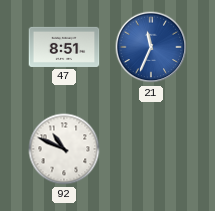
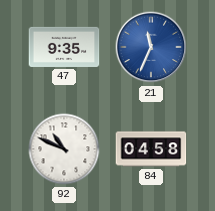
47: 8:51 -> 9:35
84: none -> 04:58
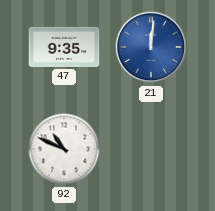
21: 11:34 -> 12:01
84: 04:58 -> none
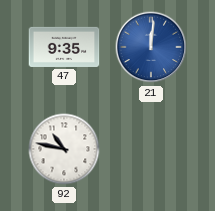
92: 10:49 -> 10:47
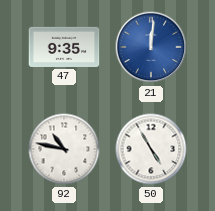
50: none -> 4:55
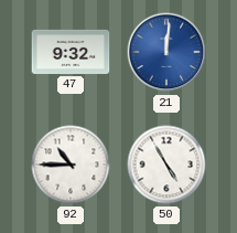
47: 9:35 -> 9:32
92: 10:47 -> 10:45
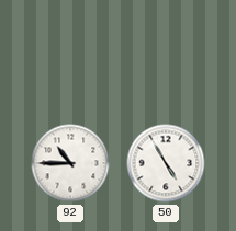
47: 9:32 -> none
21: 12:01 -> none
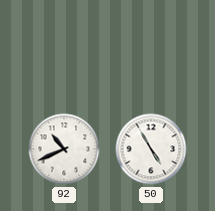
92: 10:45 -> 10:41
